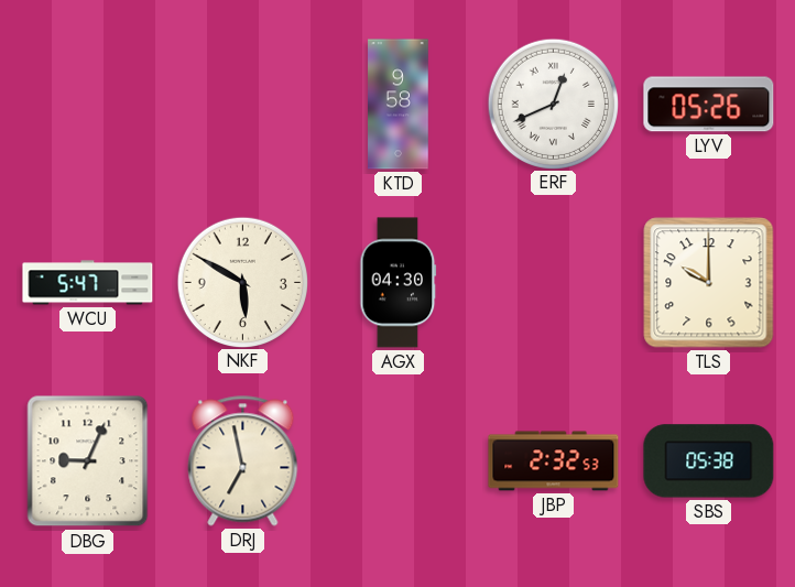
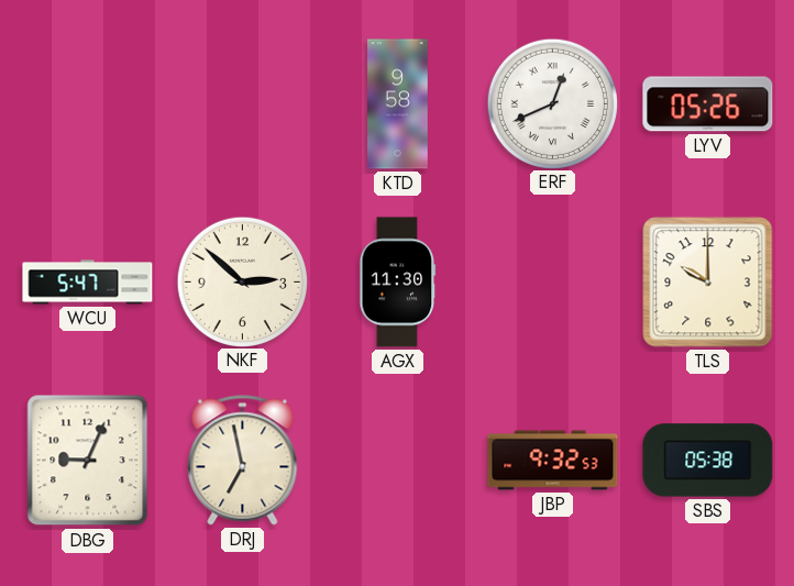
NKF: 5:50 -> 2:52
AGX: 04:30 -> 11:30
JBP: 2:32 -> 9:32
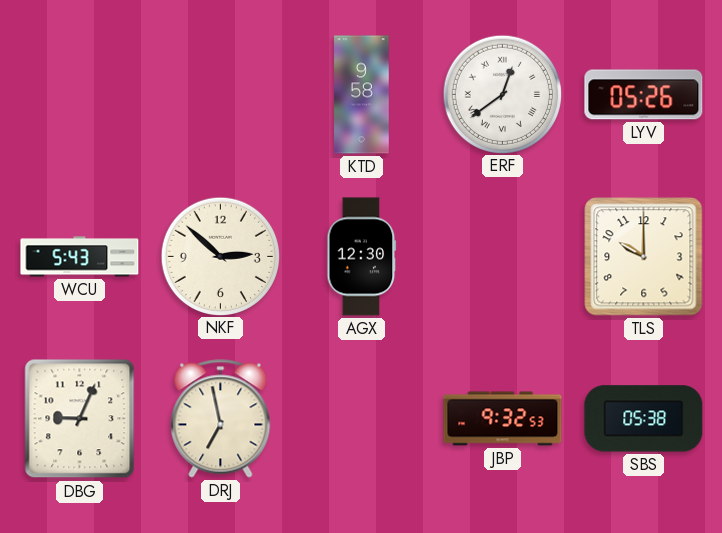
ERF: 12:41 -> 12:39
WCU: 5:47 -> 5:43
AGX: 11:30 -> 12:30
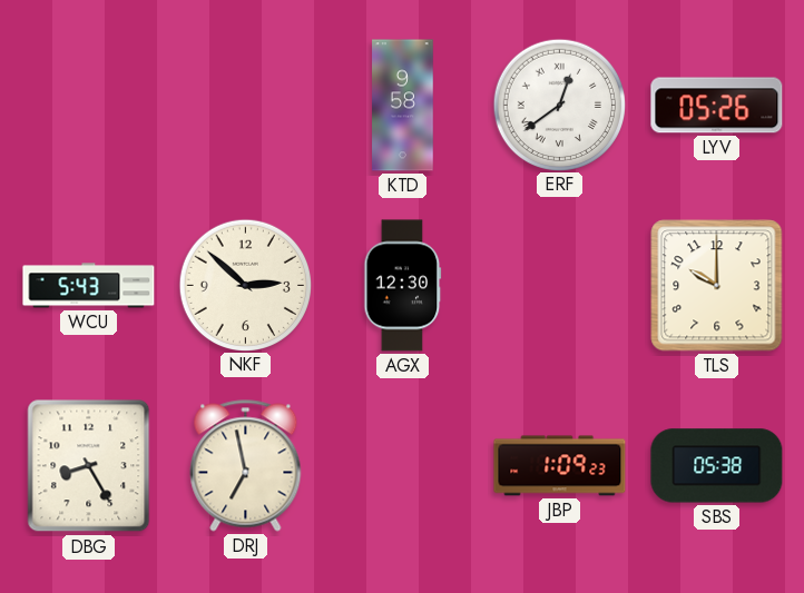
DBG: 9:04 -> 8:25
JBP: 9:32 -> 1:09
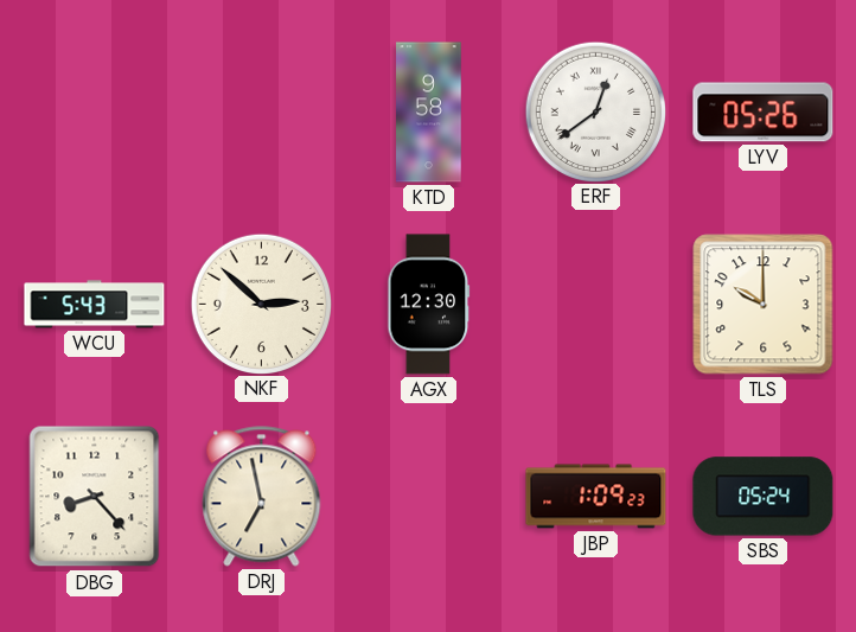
DBG: 8:25 -> 8:23
SBS: 05:38 -> 05:24
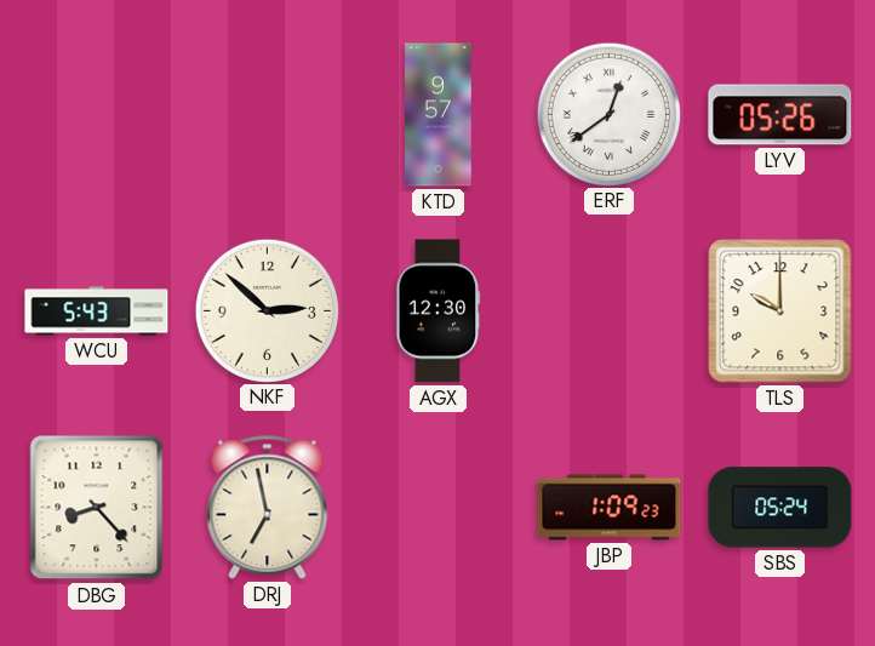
KTD: 9:58 -> 9:57
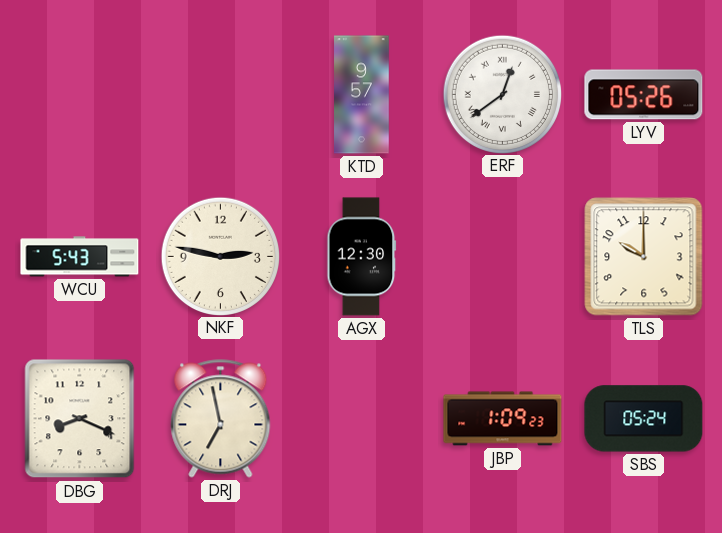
NKF: 2:52 -> 2:47
DBG: 8:23 -> 8:19
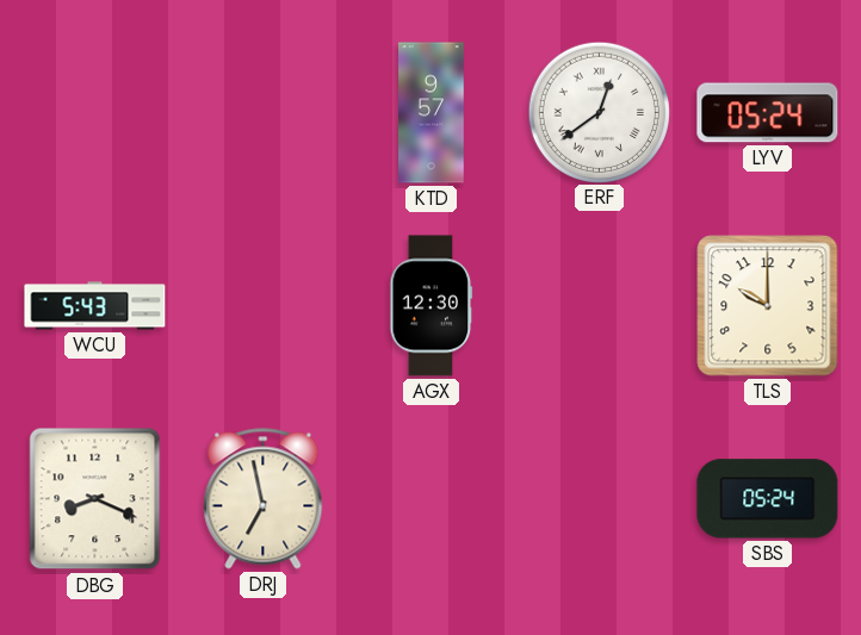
LYV: 05:26 -> 05:24
NKF: 2:47 -> none
JBP: 1:09 -> none
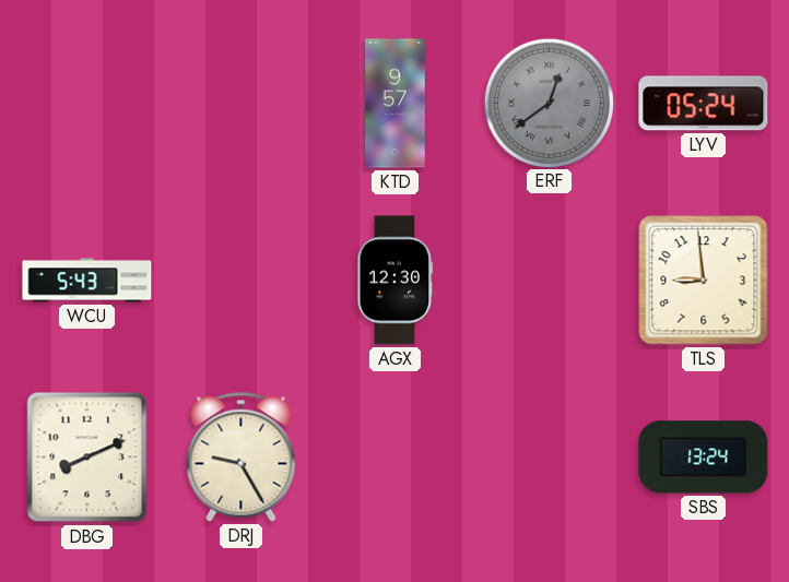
ERF dial: white -> grey
TLS: 10:00 -> 8:59
DBG: 8:19 -> 8:11
DRJ: 6:58 -> 9:25
SBS: 05:24 -> 13:24
